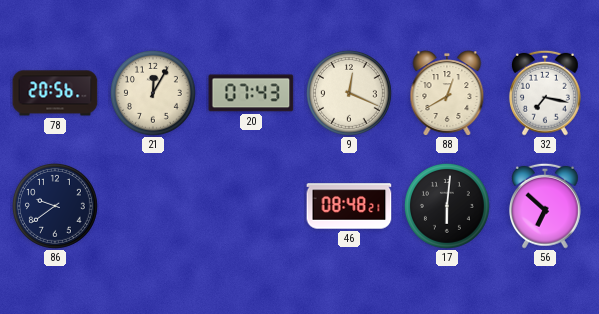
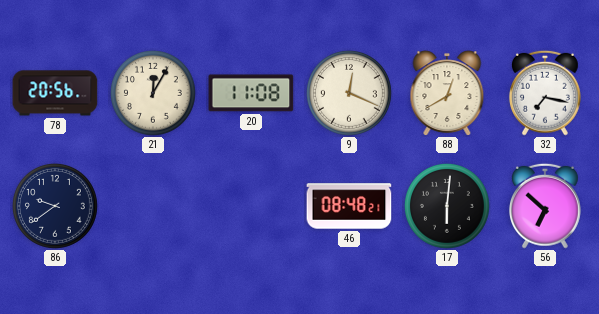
20: 07:43 -> 11:08
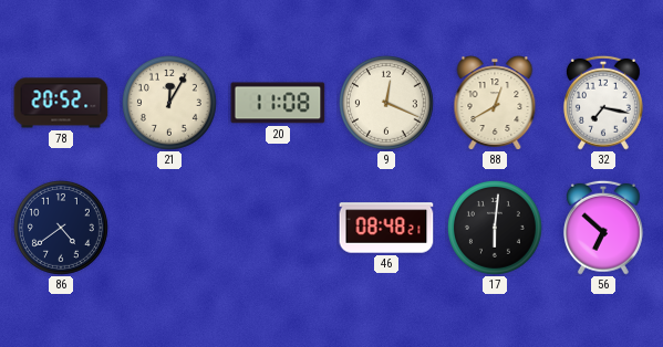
78: 20:56 -> 20:52
86: 9:39 -> 4:39
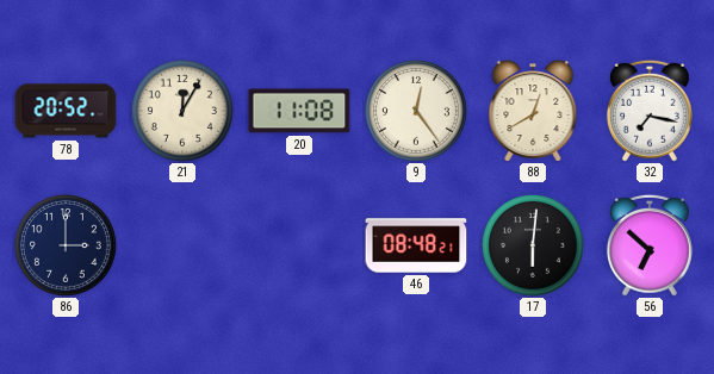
9: 12:19 -> 12:24
86: 4:39 -> 3:00
